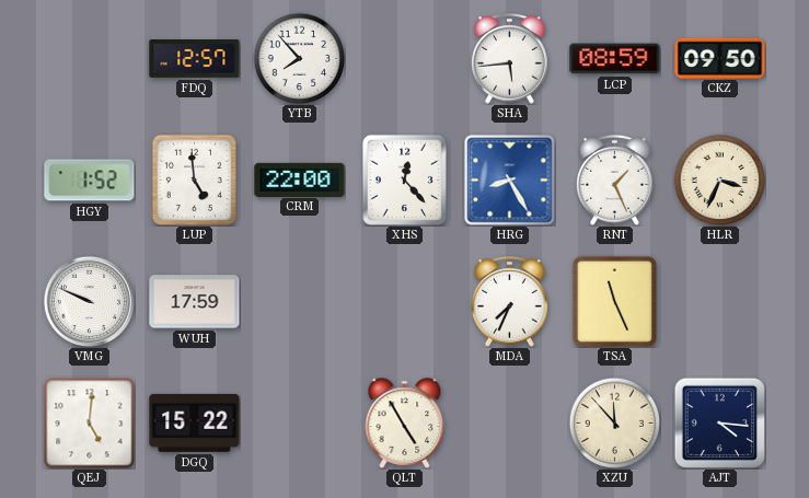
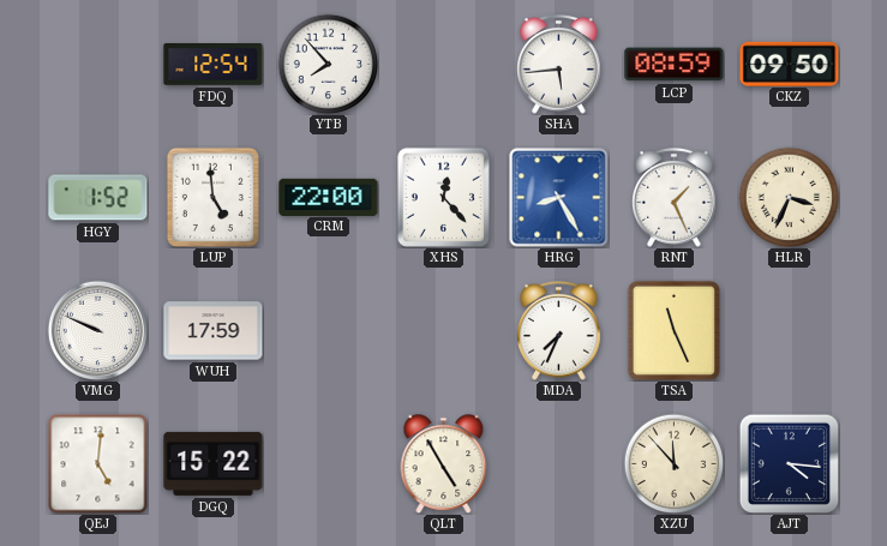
FDQ: 12:57 -> 12:54
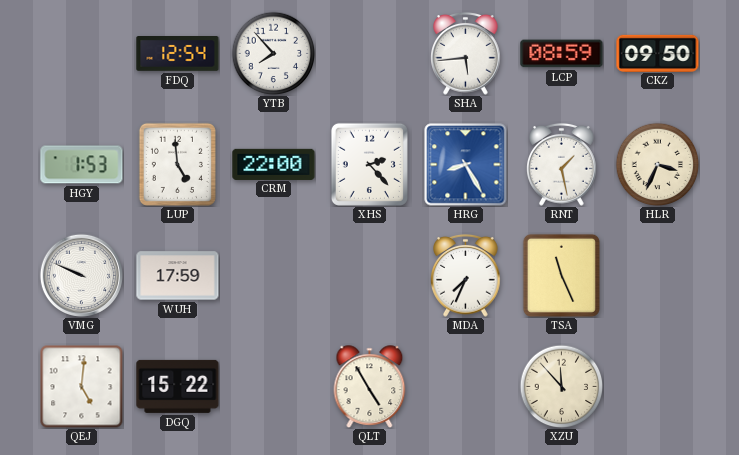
HGY: 1:52 -> 1:53
XHS: 12:23 -> 2:23
RNT: 1:26 -> 1:28
AJT: 4:16 -> none
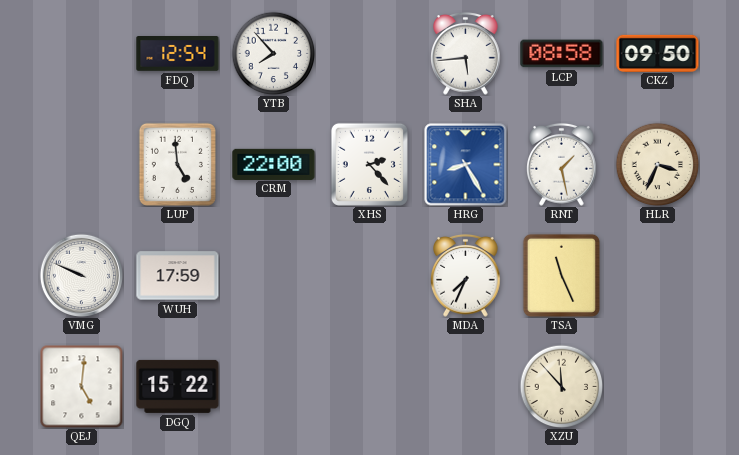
LCP: 08:59 -> 08:58
HGY: 1:53 -> none
QLT: 4:55 -> none
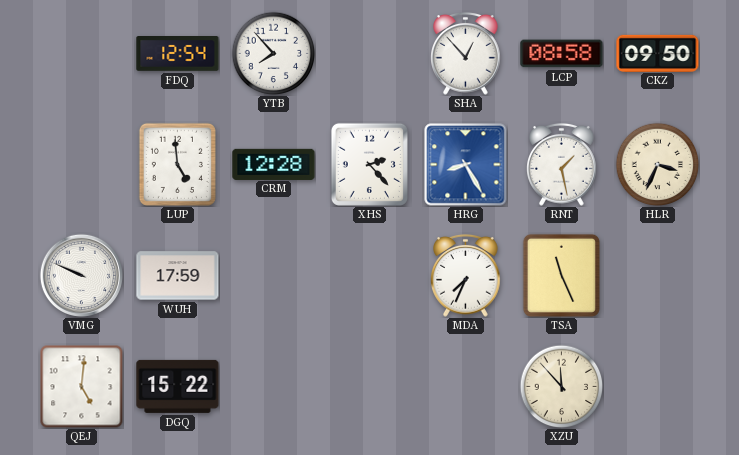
SHA: 5:44 -> 12:53
CRM: 22:00 -> 12:28
